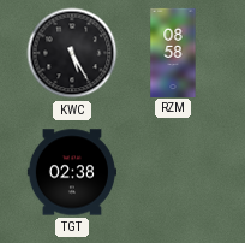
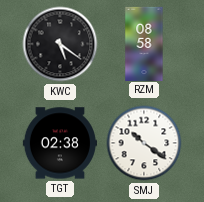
KWC: 5:25 -> 5:21
SMJ: none -> 10:21
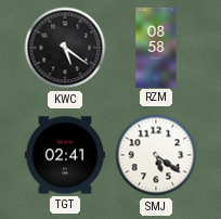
TGT: 02:38 -> 02:41
SMJ: 10:21 -> 5:21
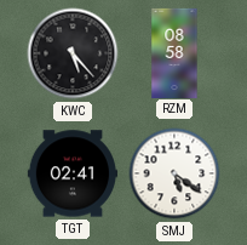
KWC: 5:21 -> 5:23
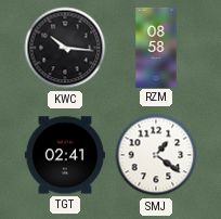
KWC: 5:23 -> 10:16
SMJ: 5:21 -> 1:21
